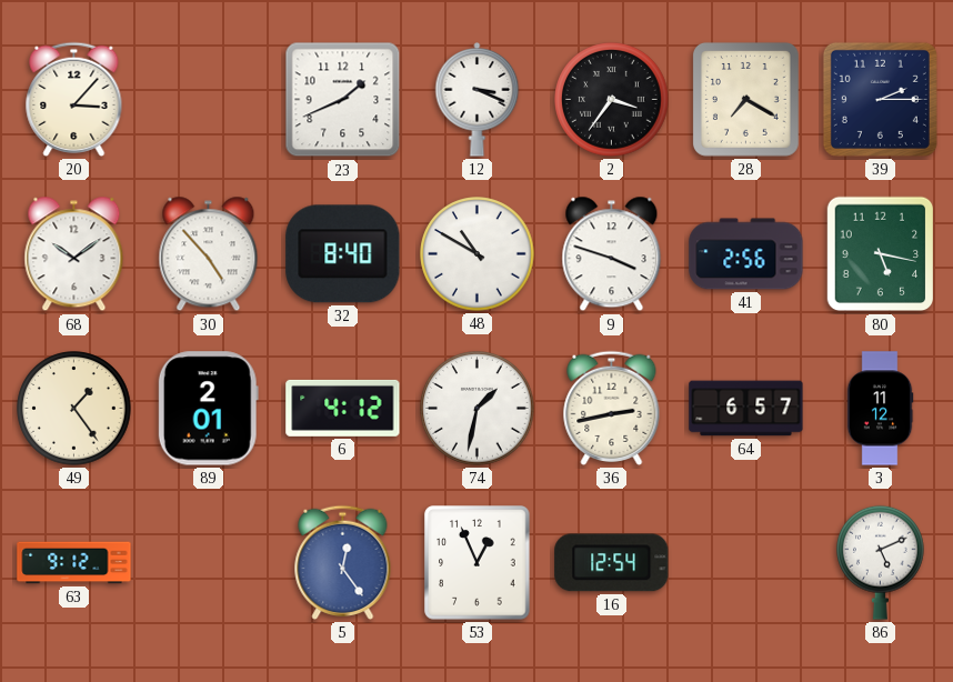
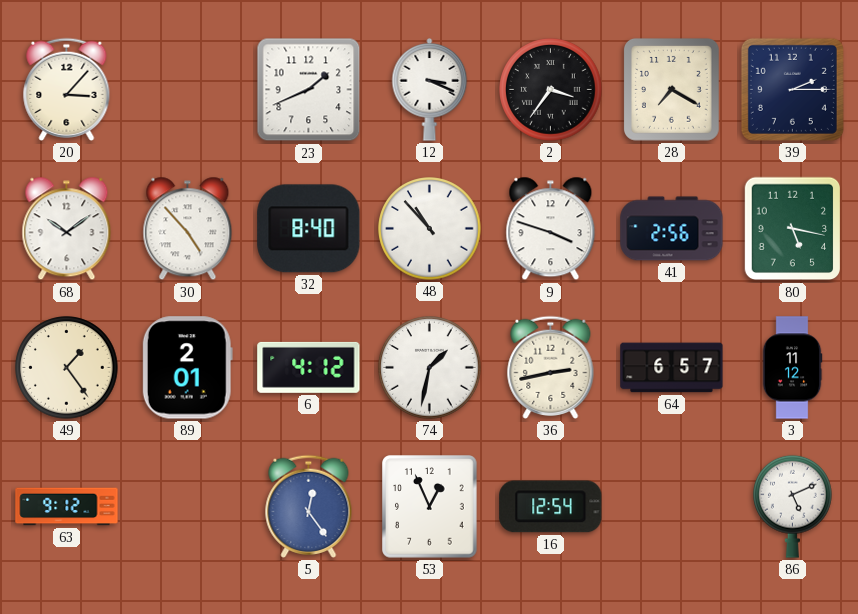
48: 10:50 -> 10:53
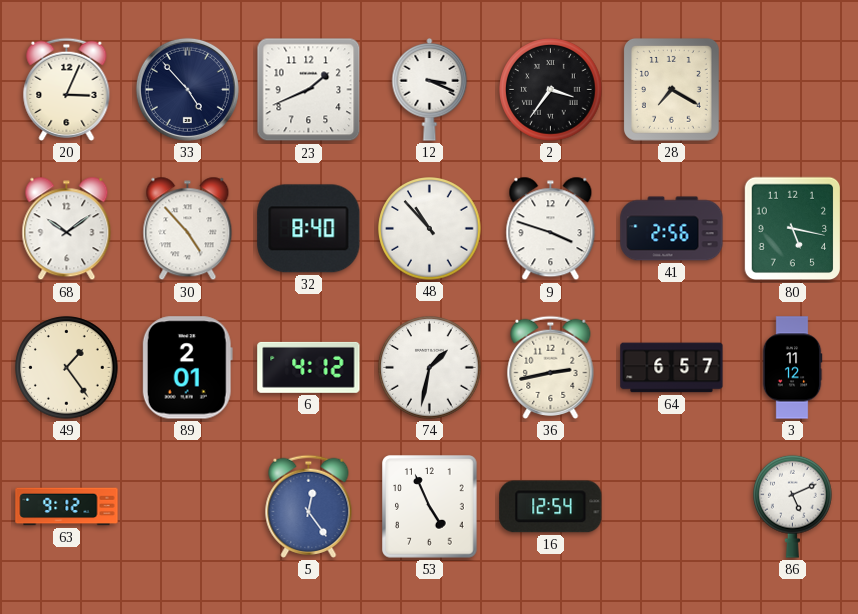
20: 3:07 -> 3:04
33: none -> 4:53
39: 2:15 -> none
53: 12:56 -> 4:56
